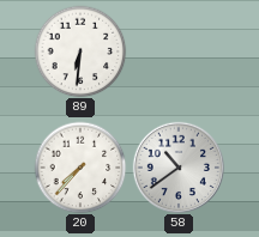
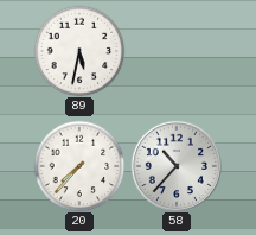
89: 6:31 -> 5:32
58: 10:39 -> 10:37
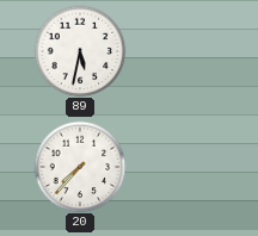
58: 10:37 -> none
